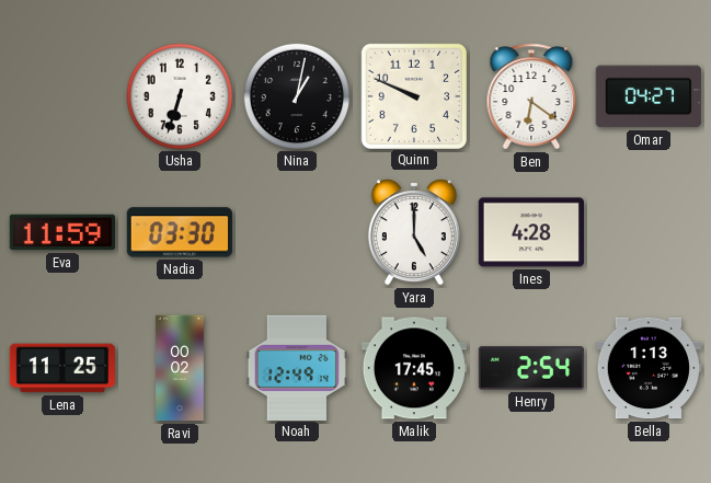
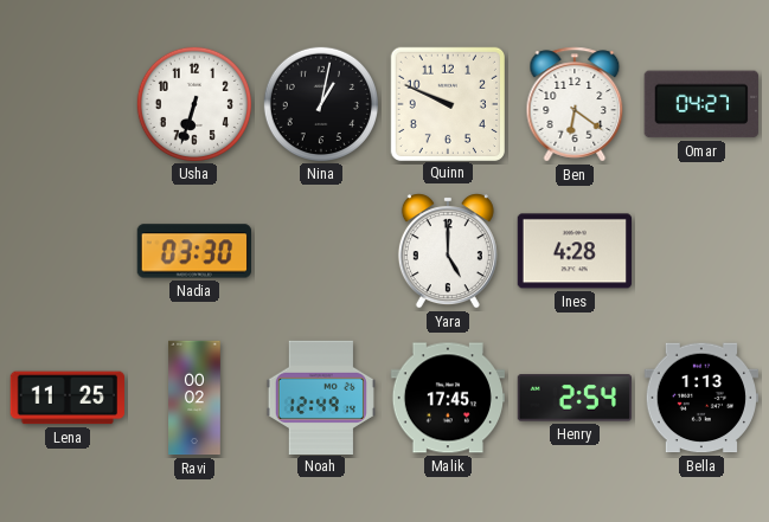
Eva: 11:59 -> none
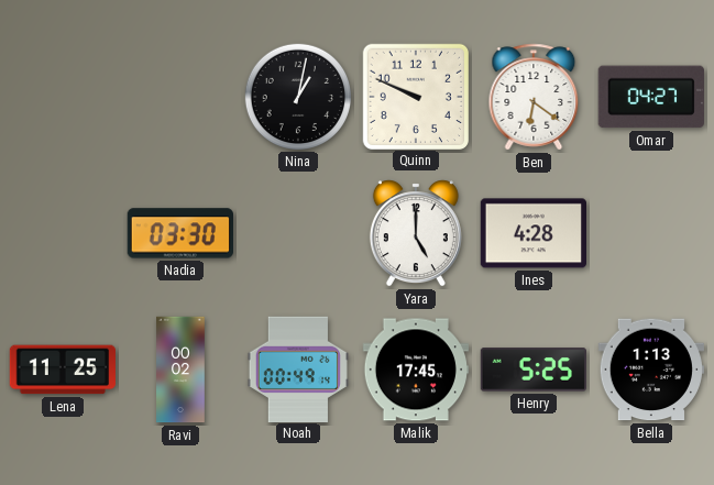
Usha: 6:33 -> none
Noah: 12:49 -> 00:49
Henry: 2:54 -> 5:25
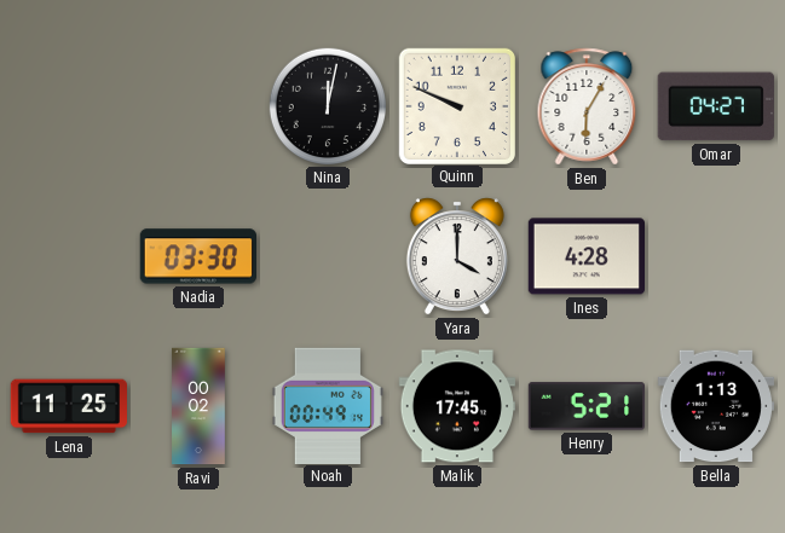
Nina: 1:02 -> 12:02
Ben: 6:21 -> 6:05
Yara: 5:00 -> 4:00
Henry: 5:25 -> 5:21
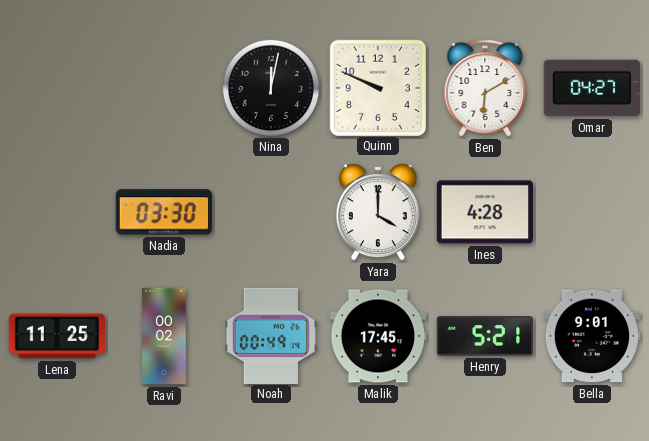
Ben: 6:05 -> 6:10
Bella: 1:13 -> 9:01
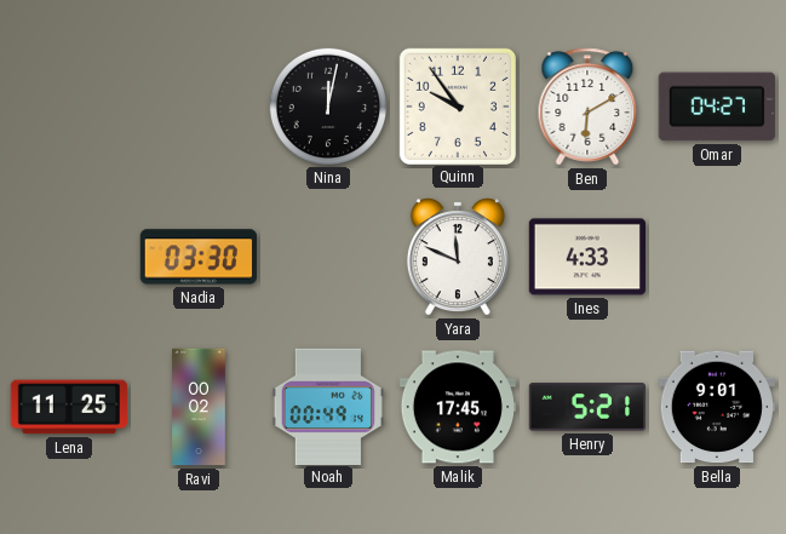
Quinn: 9:49 -> 9:54
Yara: 4:00 -> 11:49
Ines: 4:28 -> 4:33
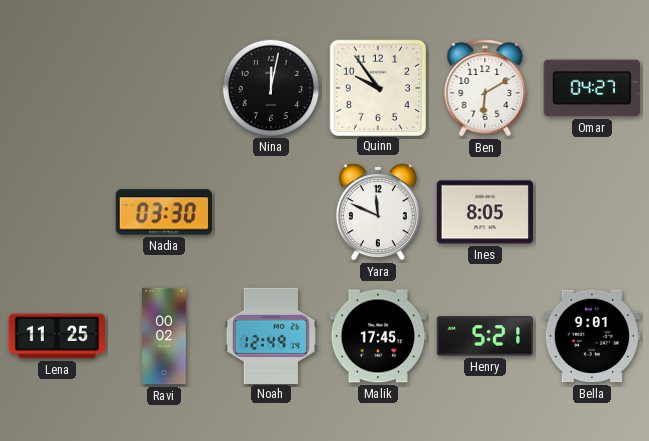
Ines: 4:33 -> 8:05
Noah: 00:49 -> 12:49
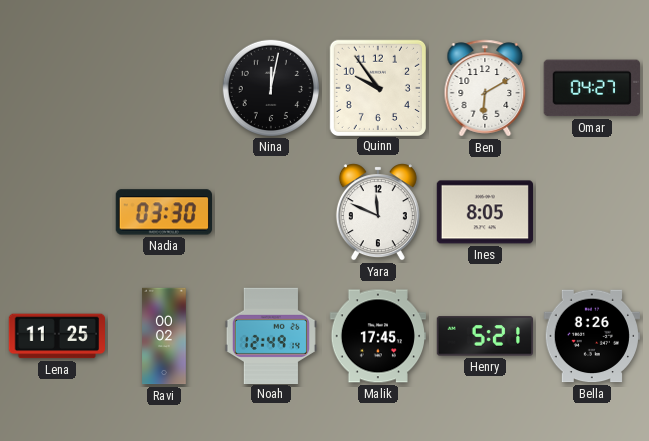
Bella: 9:01 -> 8:26
